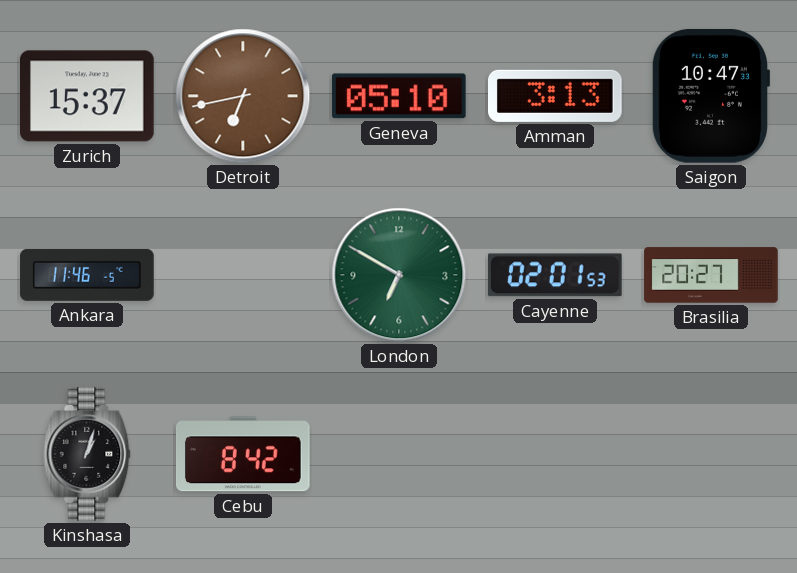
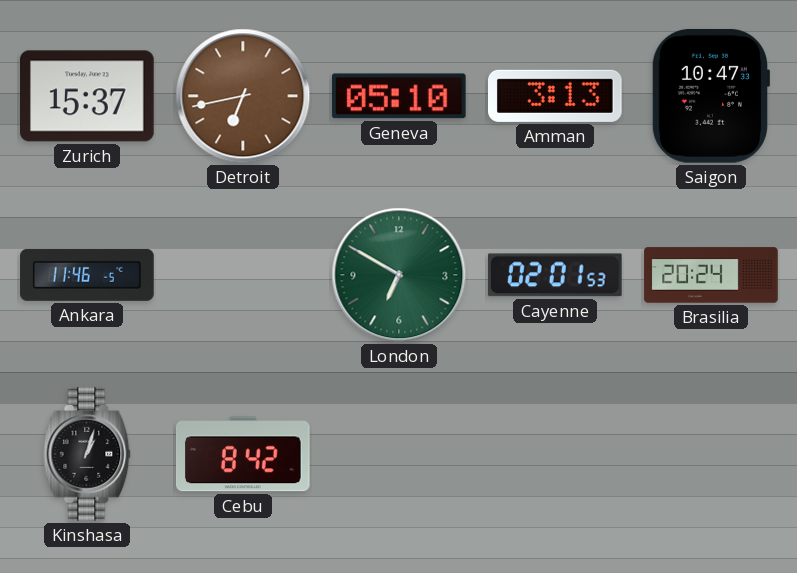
Brasilia: 20:27 -> 20:24
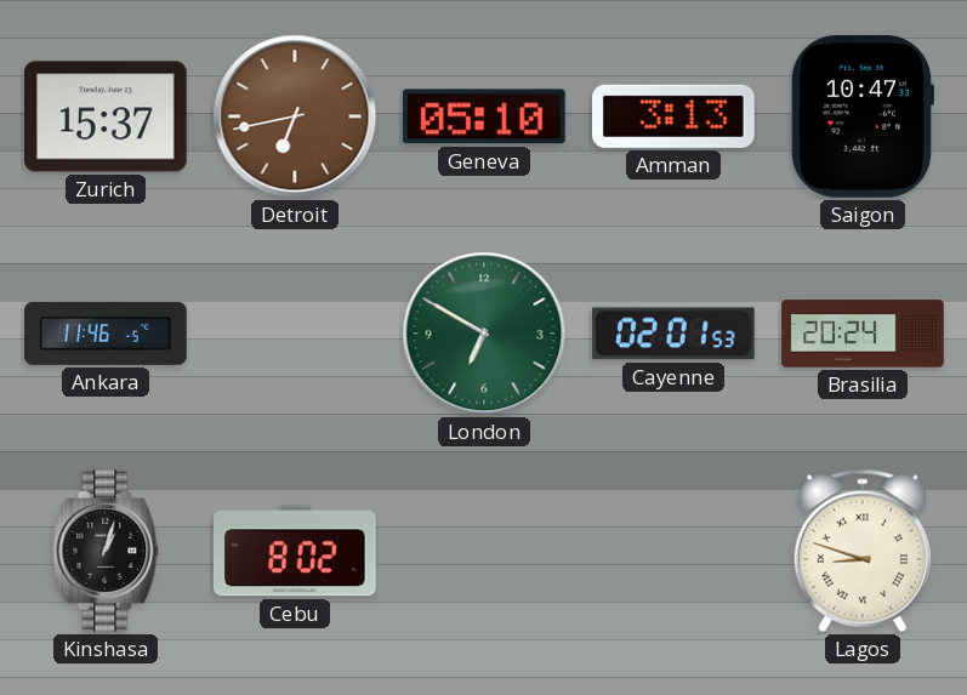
Cebu: 8:42 -> 8:02
Lagos: none -> 8:48
